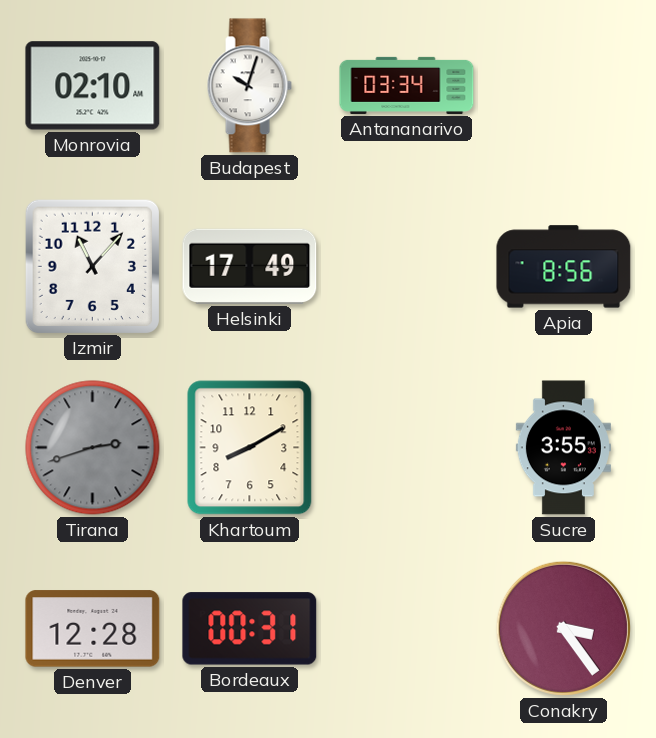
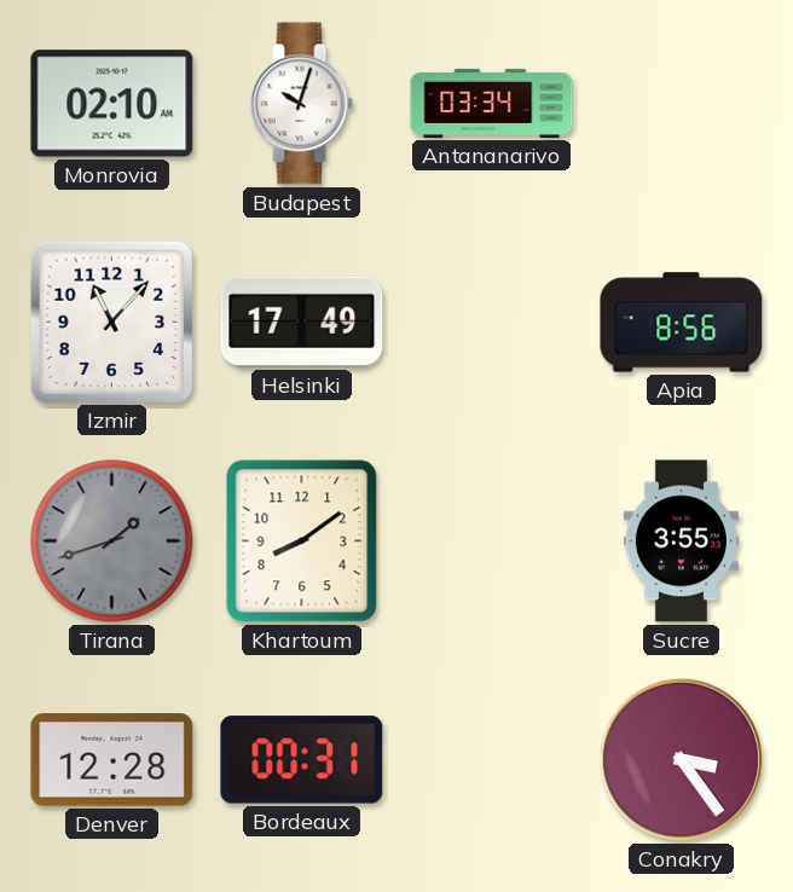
Tirana: 2:42 -> 1:42
Khartoum: 8:10 -> 8:09
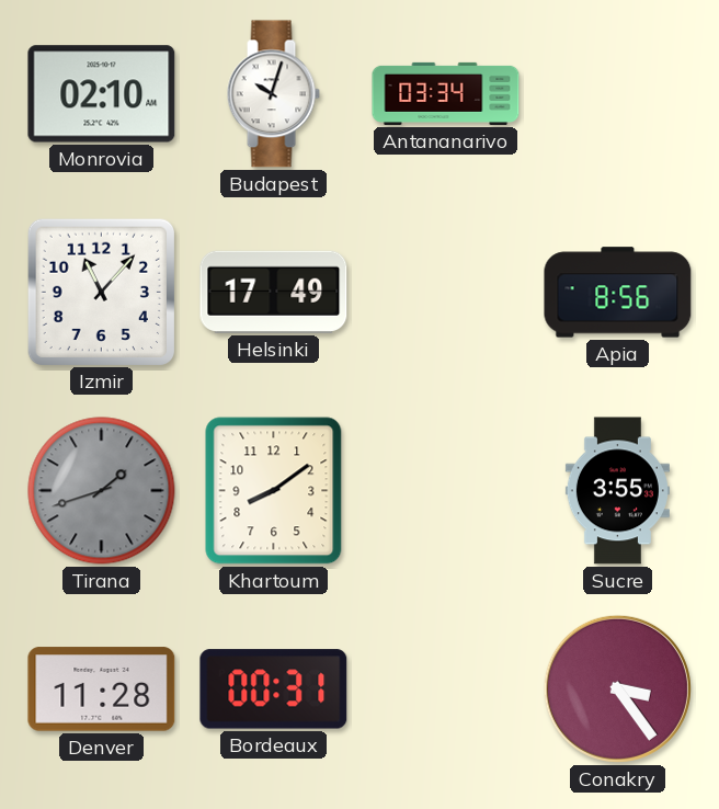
Denver: 12:28 -> 11:28
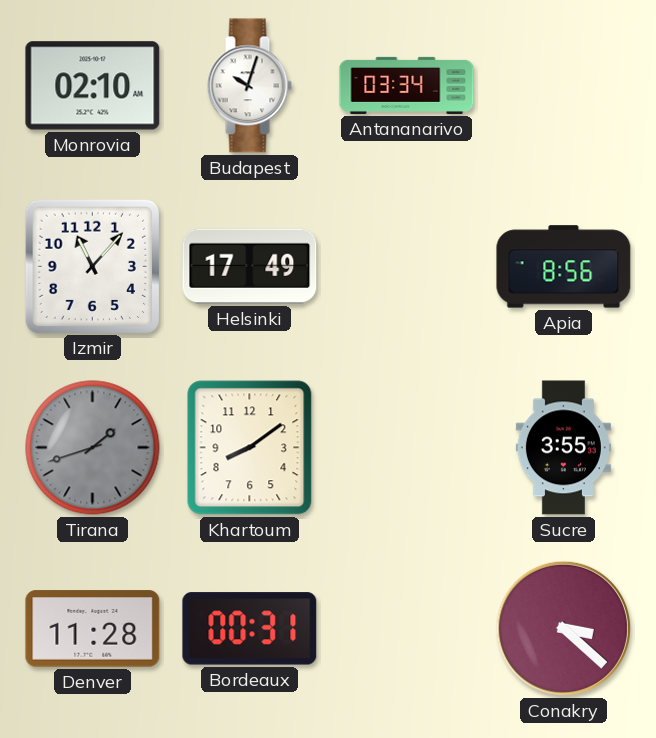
Conakry: 3:24 -> 3:22
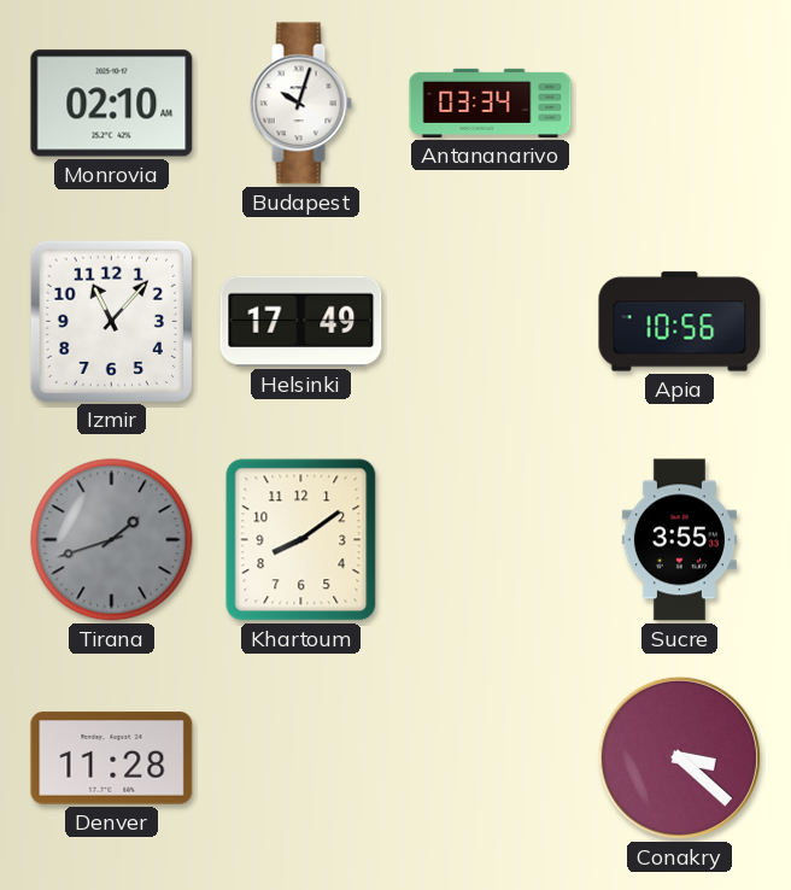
Apia: 8:56 -> 10:56
Bordeaux: 00:31 -> none
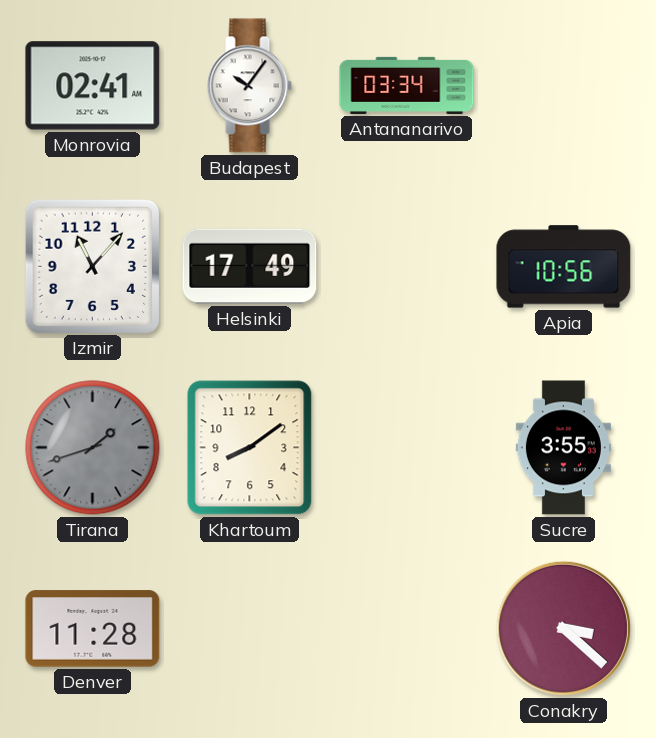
Monrovia: 02:10 -> 02:41
Budapest: 10:03 -> 10:06
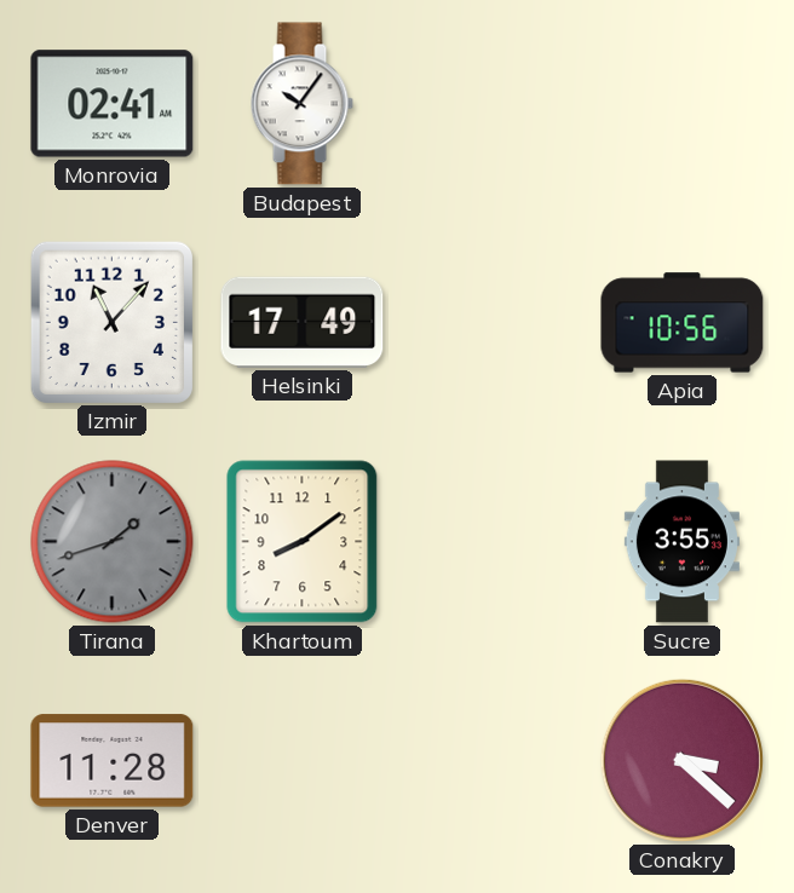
Antananarivo: 03:34 -> none
